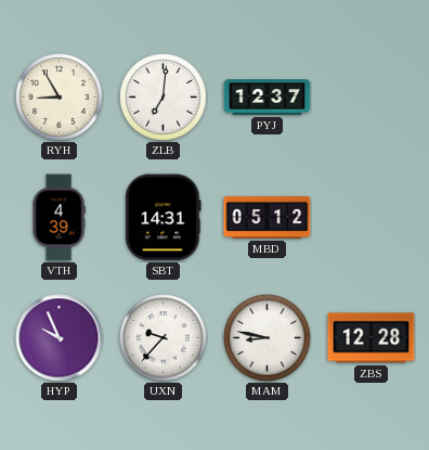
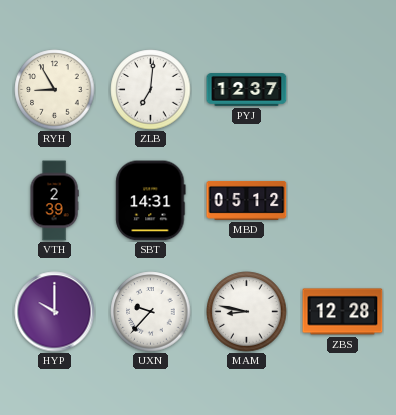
VTH: 4:39 -> 2:39
HYP: 9:56 -> 10:00
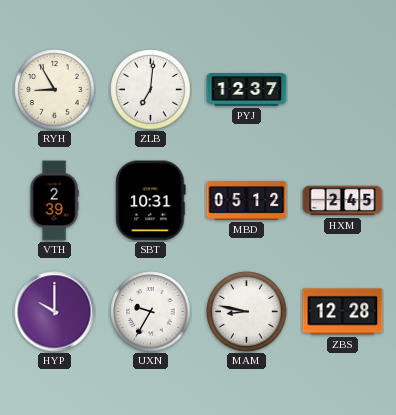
SBT: 14:31 -> 10:31
HXM: none -> 2:45
UXN: 9:37 -> 9:35
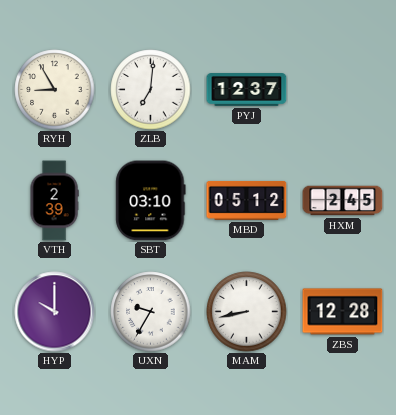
SBT: 10:31 -> 03:10
MAM: 8:47 -> 8:43
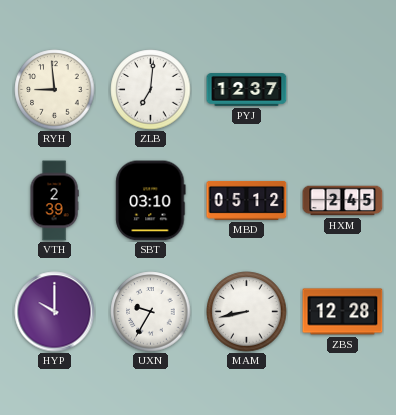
RYH: 8:55 -> 8:59
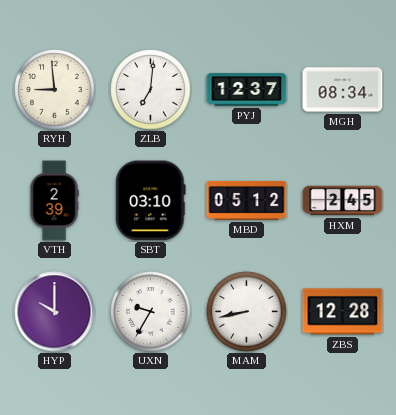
MGH: none -> 08:34
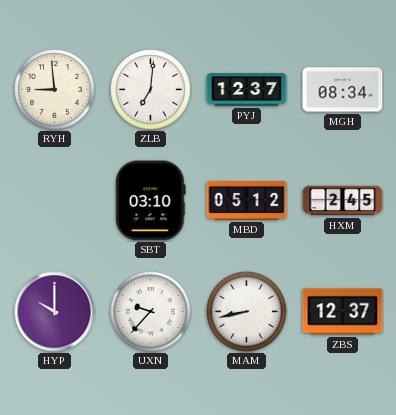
VTH: 2:39 -> none
UXN: 9:35 -> 9:37
ZBS: 12:28 -> 12:37
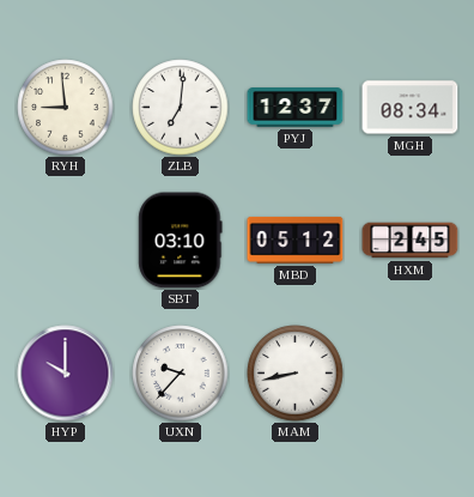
ZBS: 12:37 -> none
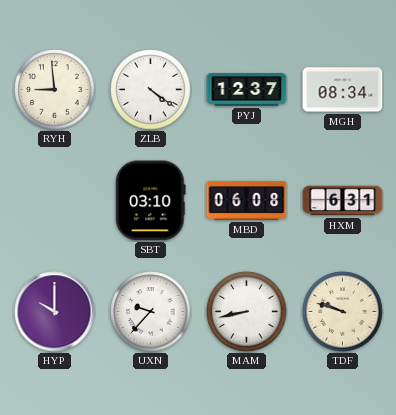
ZLB: 7:01 -> 4:21
MBD: 05:12 -> 06:08
HXM: 2:45 -> 6:31
TDF: none -> 9:48
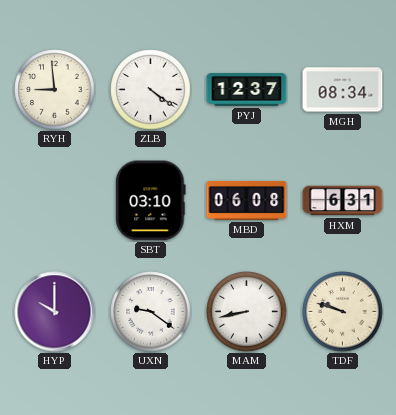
UXN: 9:37 -> 9:21
